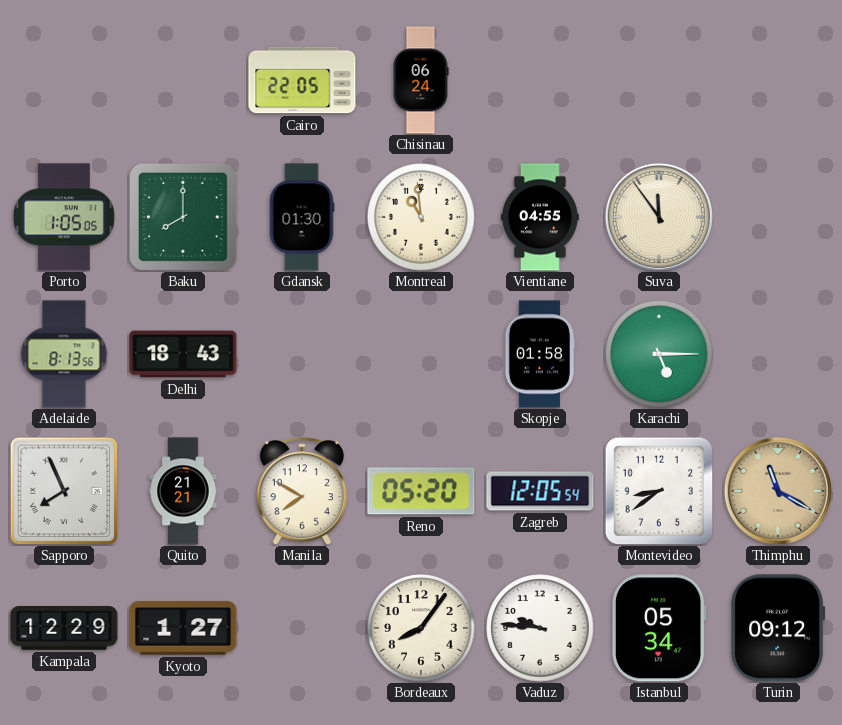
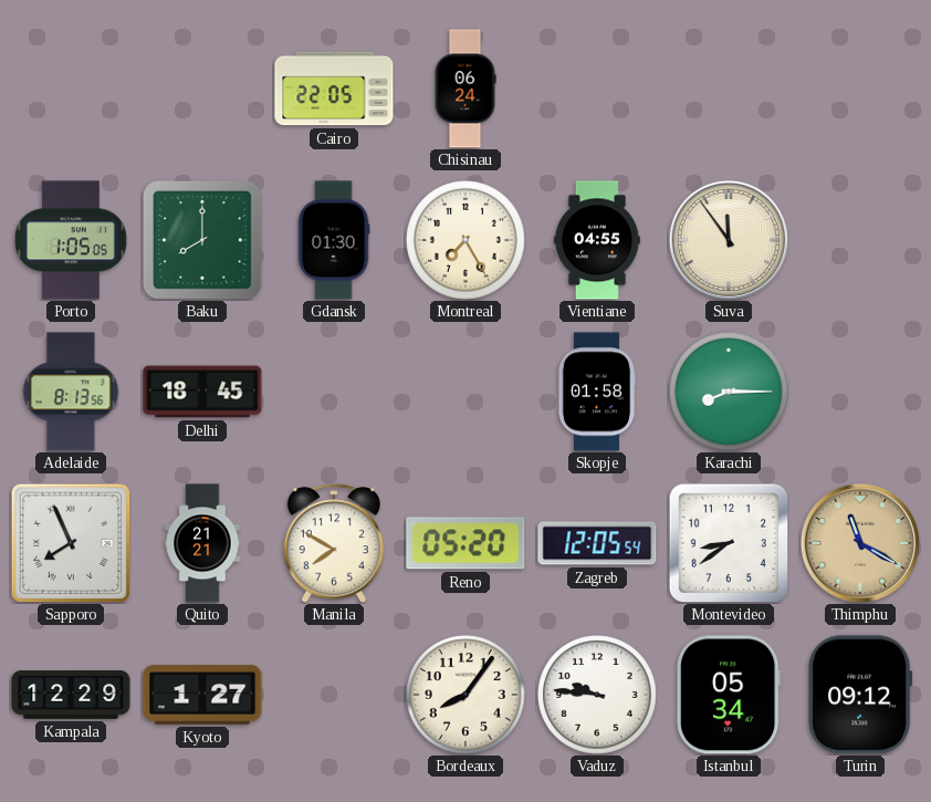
Montreal: 10:59 -> 7:25
Delhi: 18:43 -> 18:45
Karachi: 5:15 -> 8:15
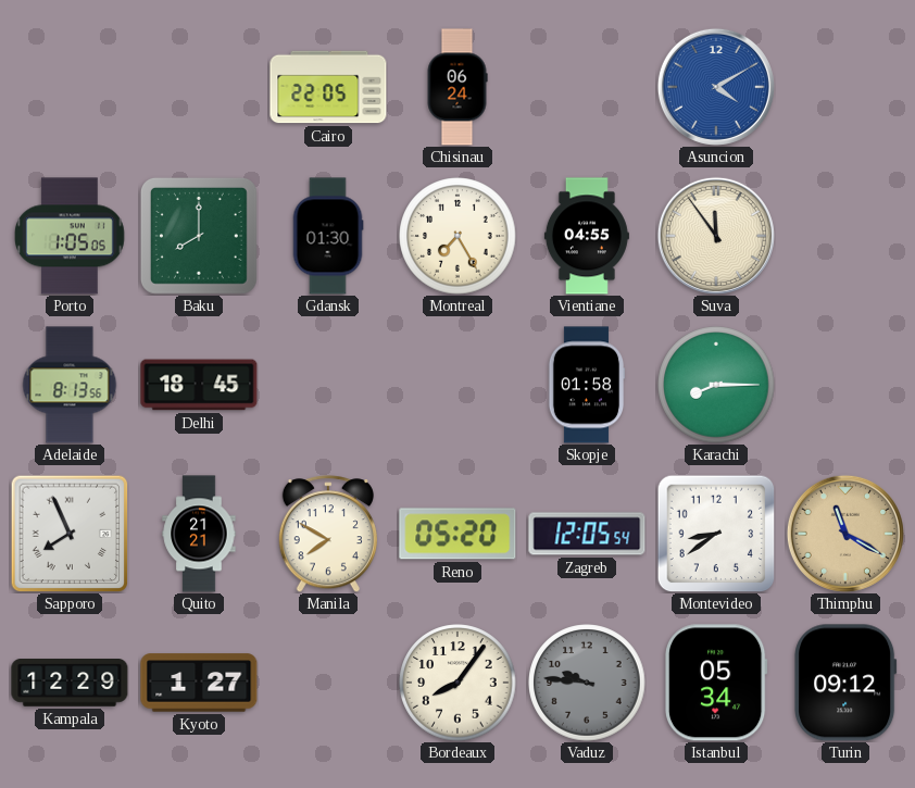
Asuncion: none -> 4:10
Vaduz dial: white -> grey
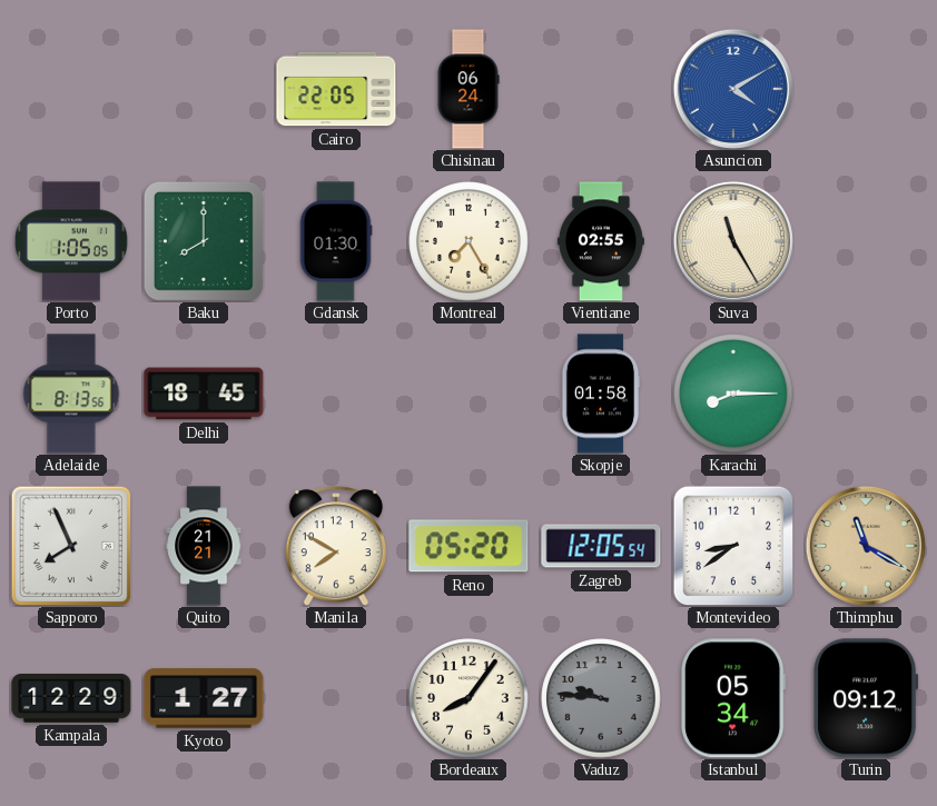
Vientiane: 04:55 -> 02:55
Suva: 11:54 -> 11:25
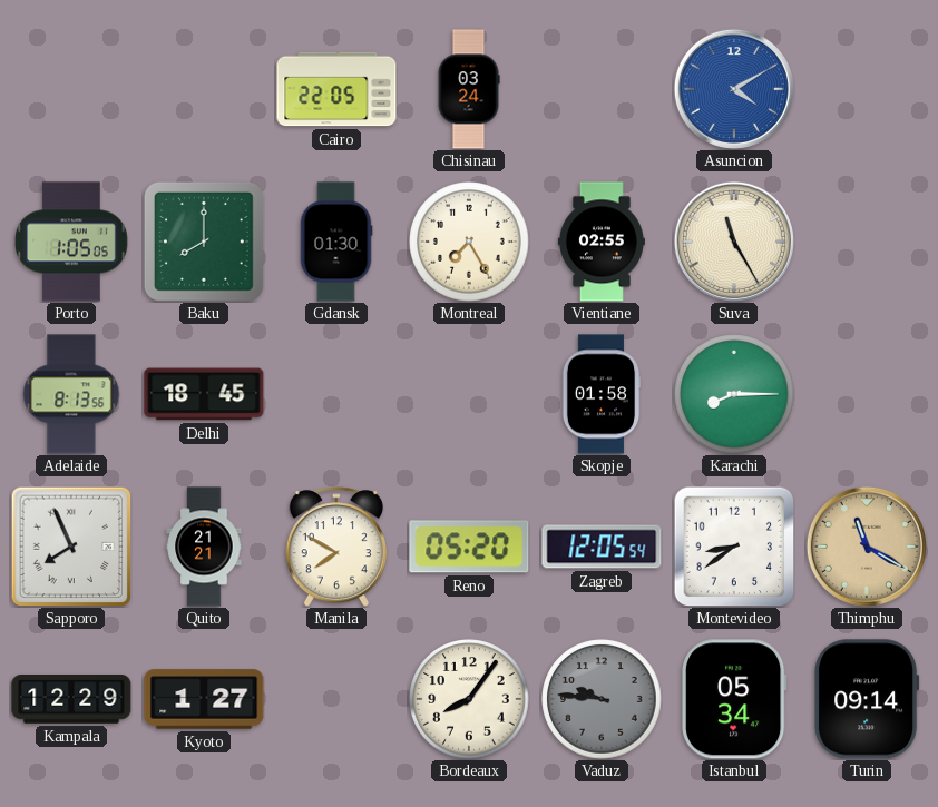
Chisinau: 06:24 -> 03:24
Turin: 09:12 -> 09:14
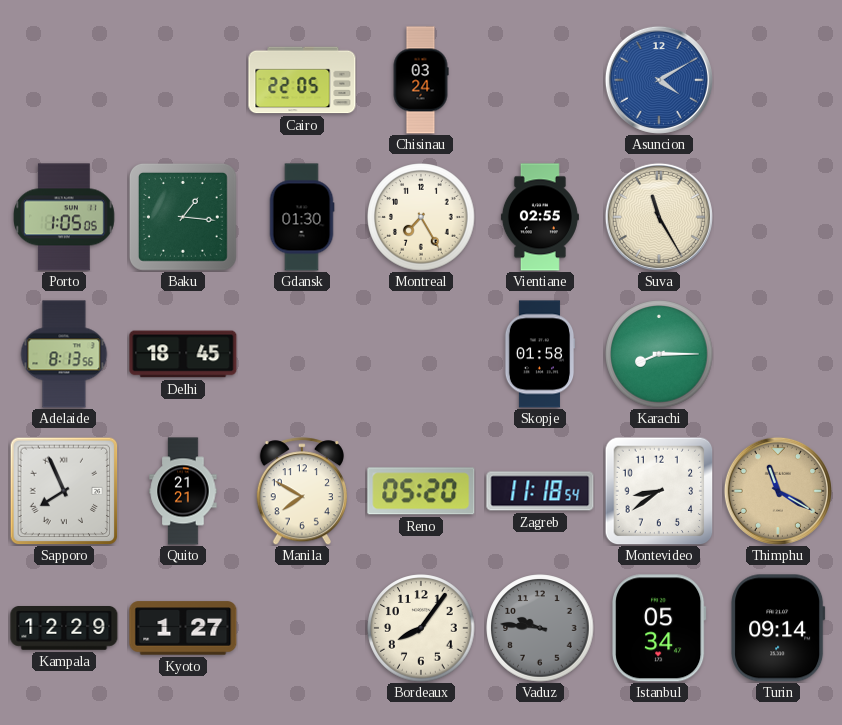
Baku: 8:00 -> 1:16
Zagreb: 12:05 -> 11:18
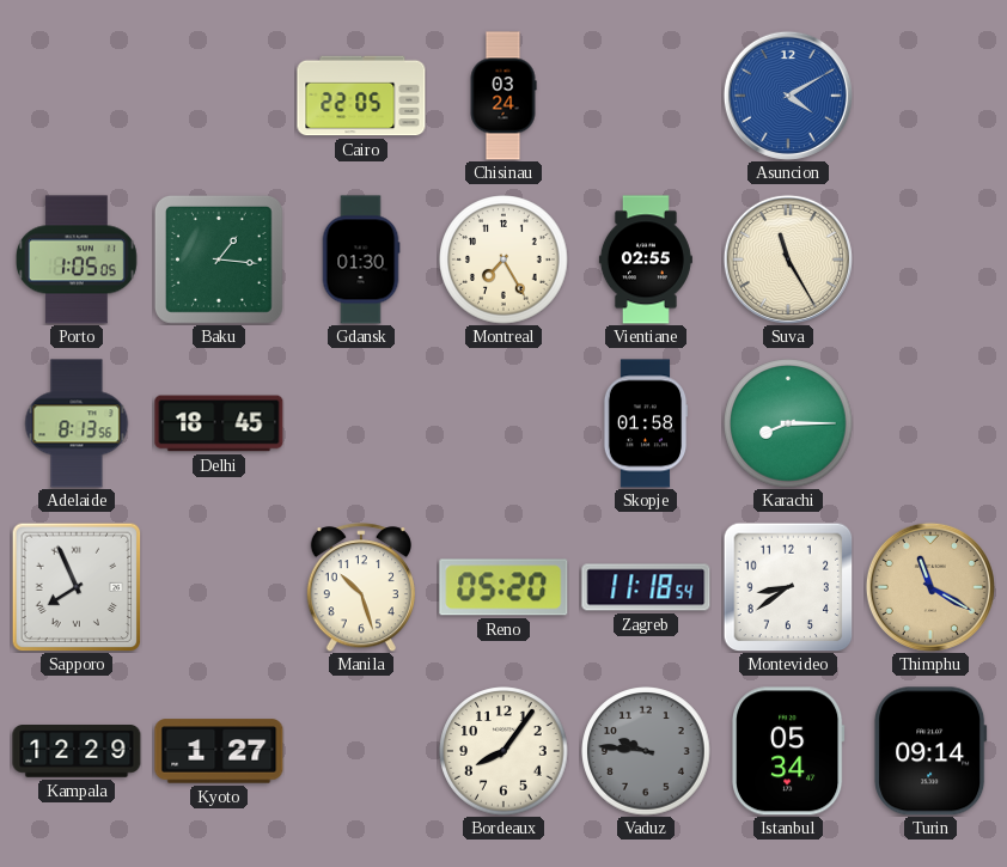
Quito: 21:21 -> none
Manila: 7:50 -> 10:27
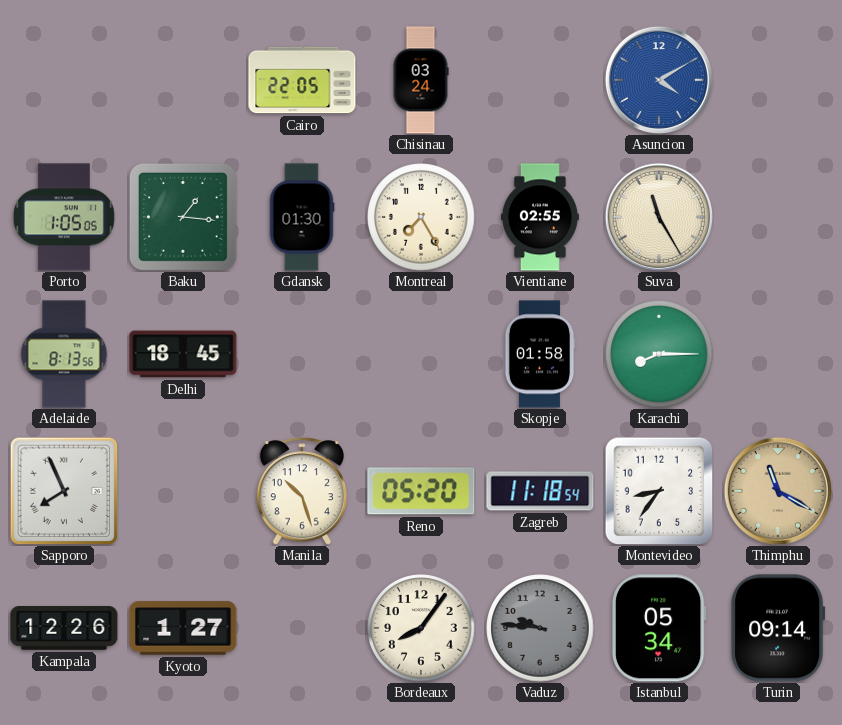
Montevideo: 8:39 -> 8:36
Kampala: 12:29 -> 12:26
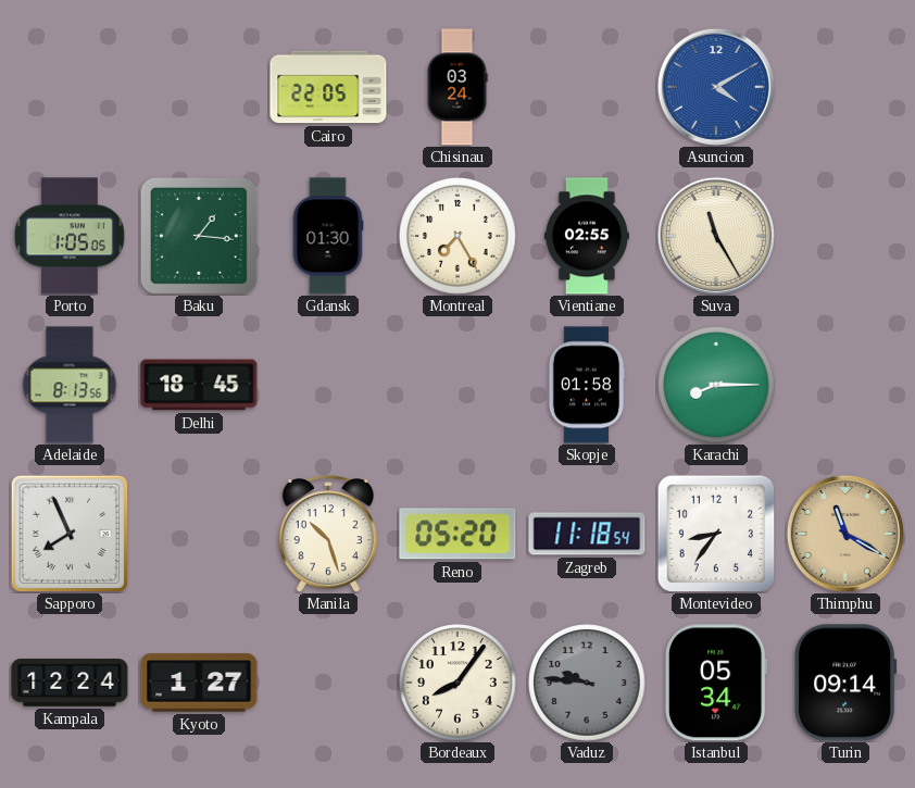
Kampala: 12:26 -> 12:24
